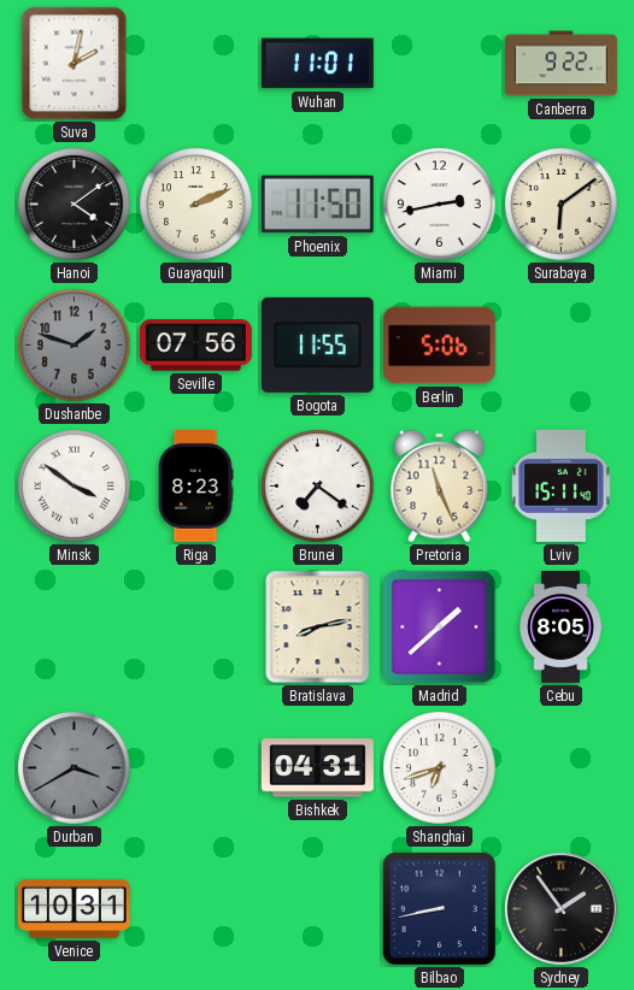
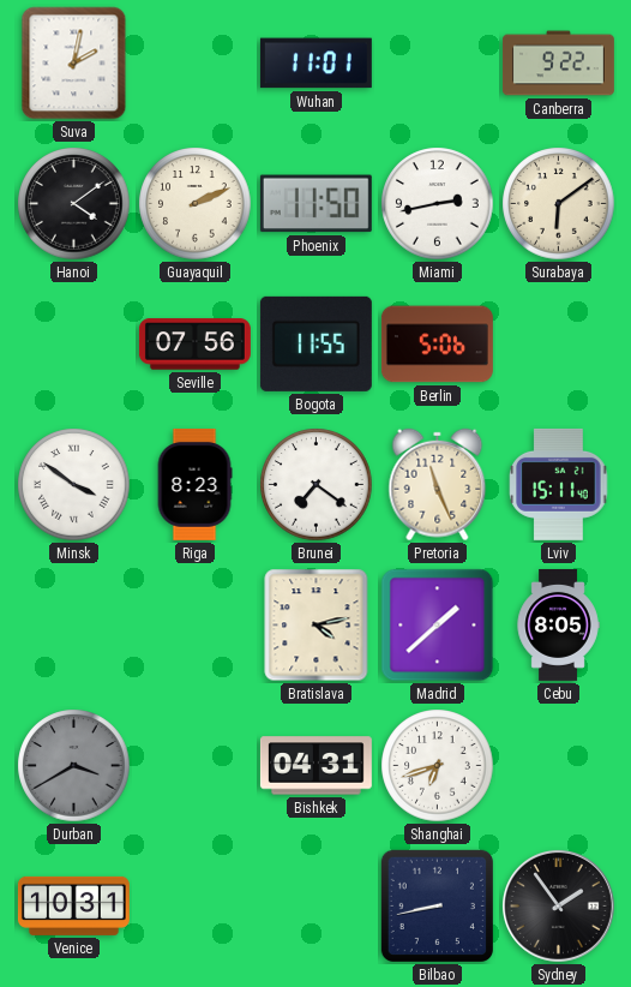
Dushanbe: 1:48 -> none
Bratislava: 8:13 -> 4:13
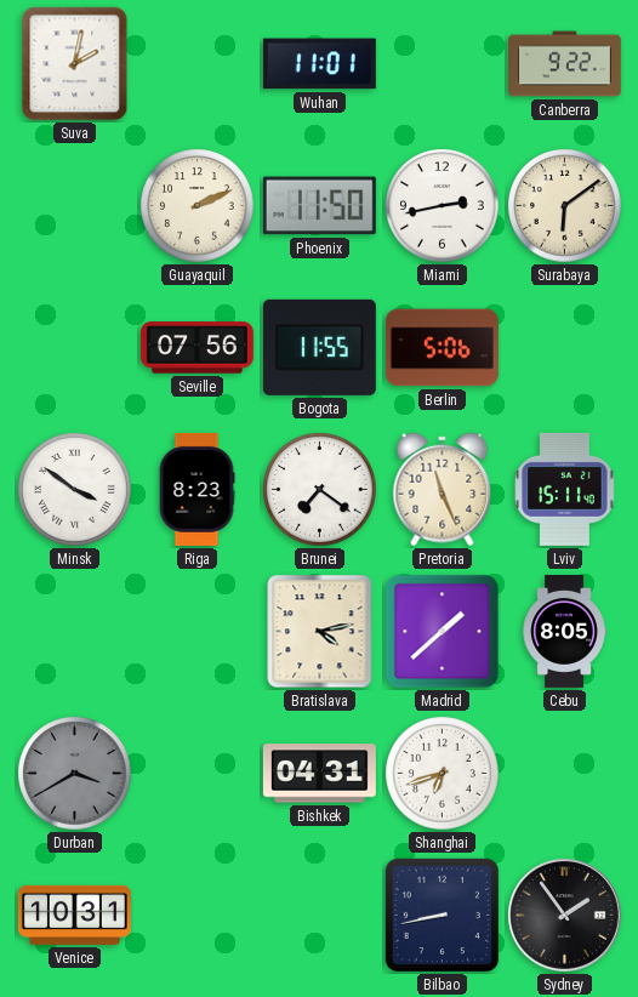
Hanoi: 4:09 -> none
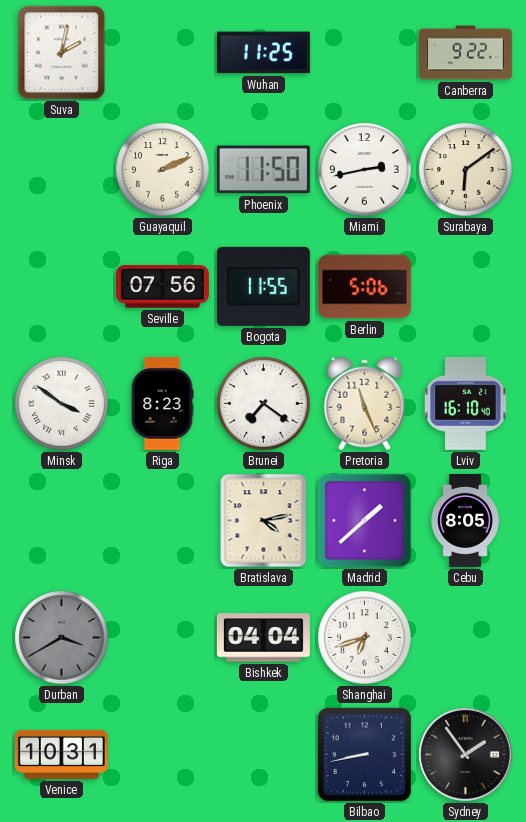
Wuhan: 11:01 -> 11:25
Lviv: 15:11 -> 16:10
Bishkek: 04:31 -> 04:04
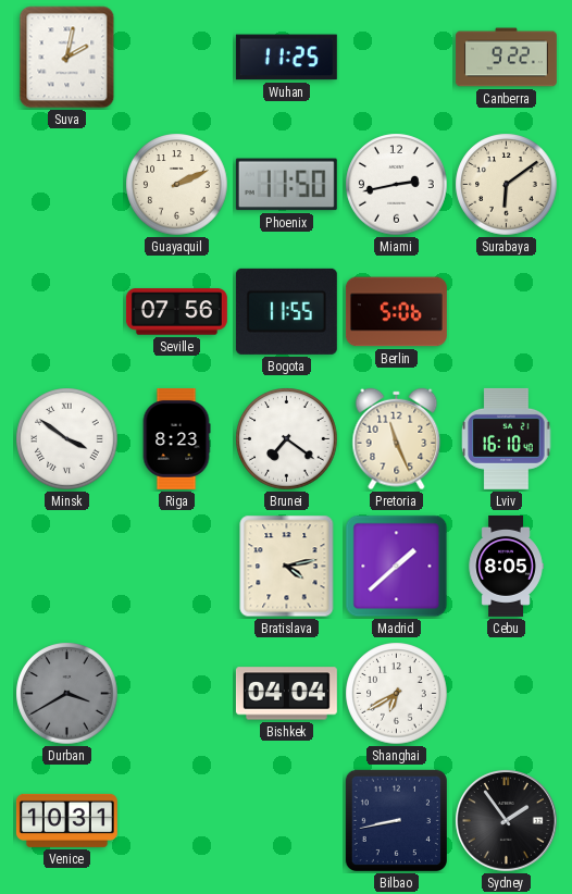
Shanghai: 6:42 -> 6:40
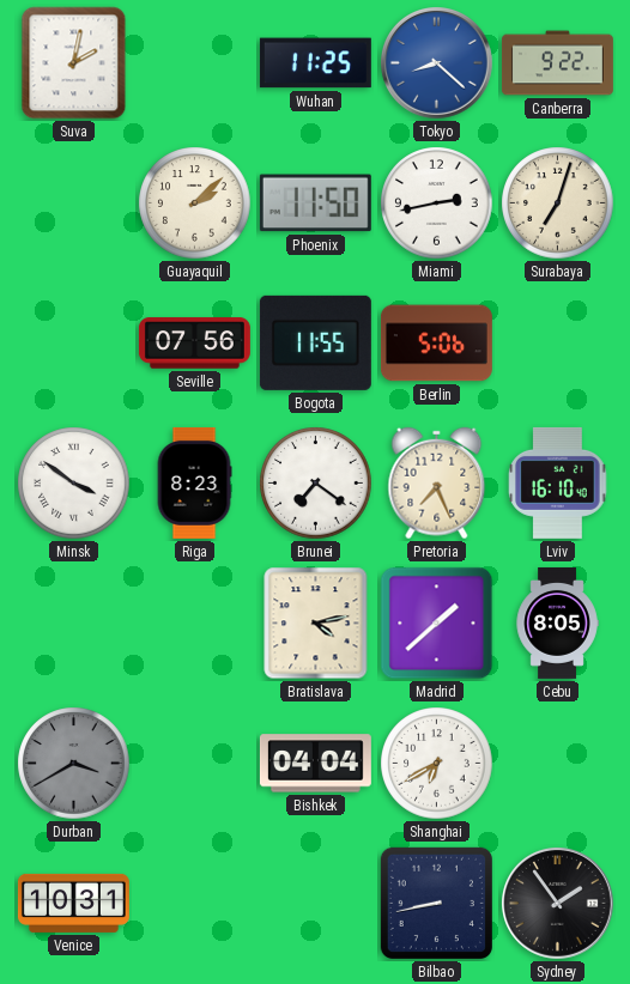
Tokyo: none -> 8:22
Guayaquil: 2:11 -> 2:08
Surabaya: 6:09 -> 7:03
Pretoria: 11:26 -> 7:26
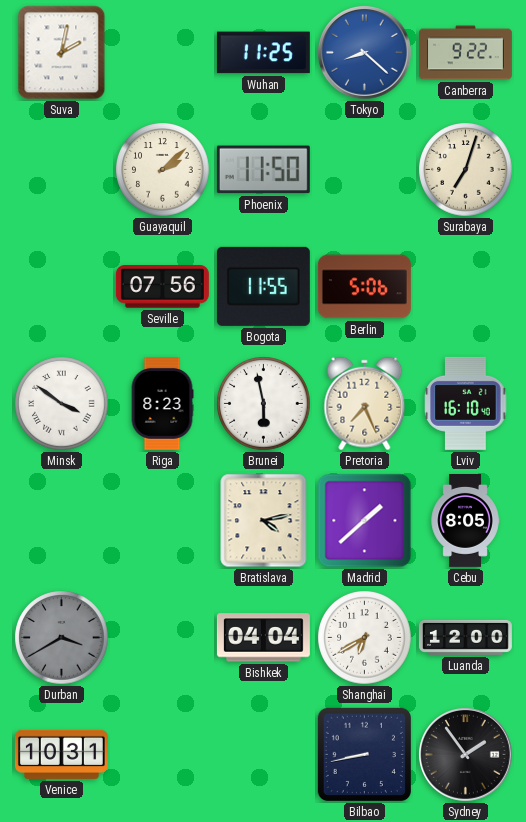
Miami: 2:43 -> none
Brunei: 7:21 -> 5:58
Luanda: none -> 12:00
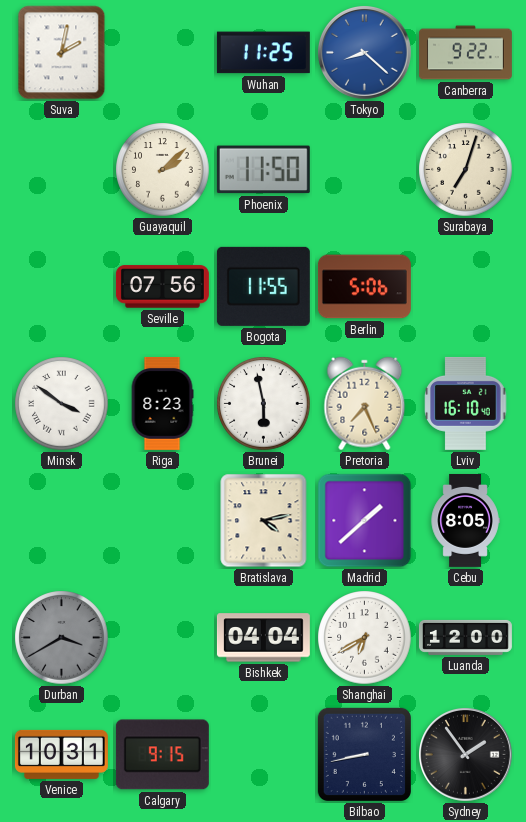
Calgary: none -> 9:15
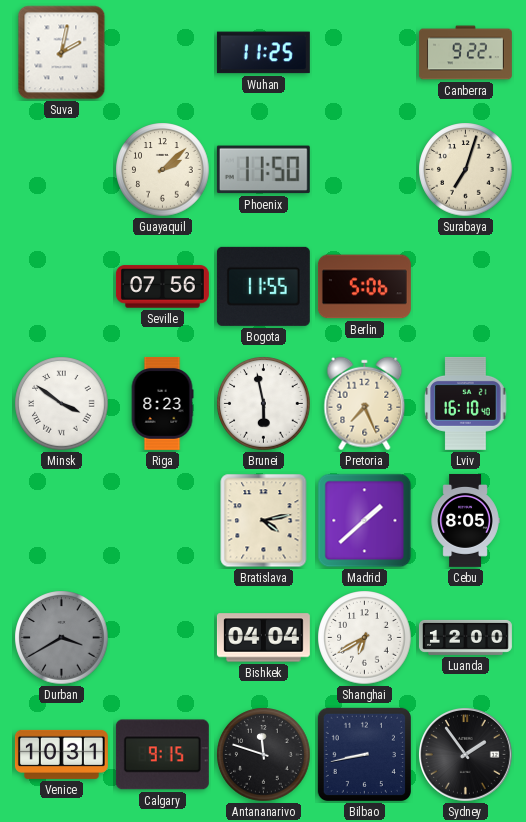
Tokyo: 8:22 -> none
Antananarivo: none -> 11:48
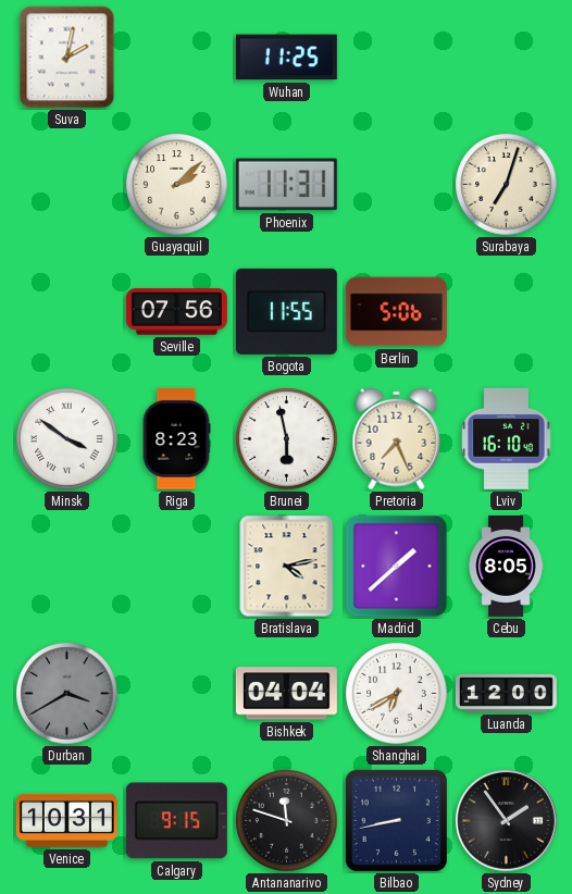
Canberra: 9:22 -> none
Phoenix: 11:50 -> 11:31
